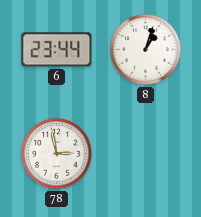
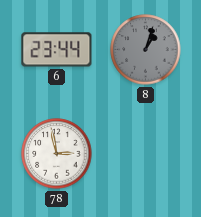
8 dial: white -> grey
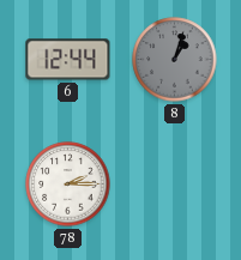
6: 23:44 -> 12:44
78: 2:58 -> 2:15
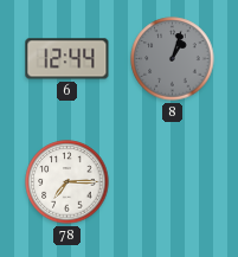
78: 2:15 -> 7:15
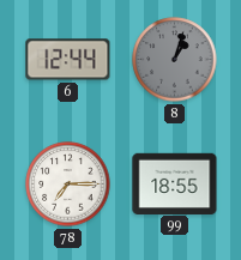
99: none -> 18:55
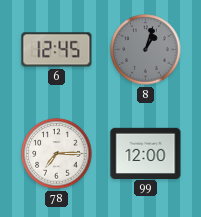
6: 12:44 -> 12:45
99: 18:55 -> 12:00
